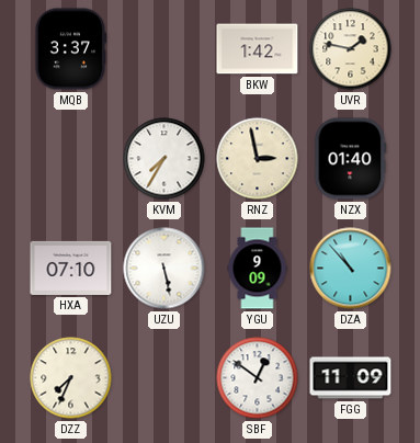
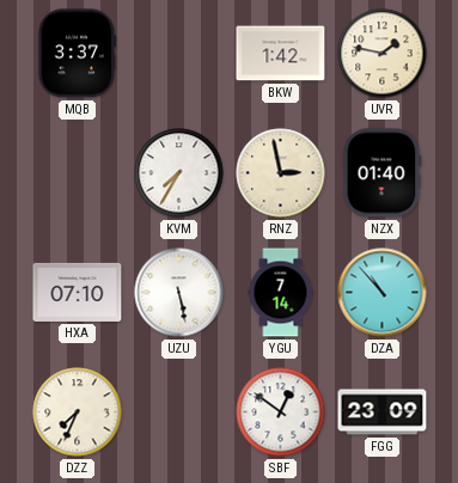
YGU: 9:09 -> 7:14
FGG: 11:09 -> 23:09
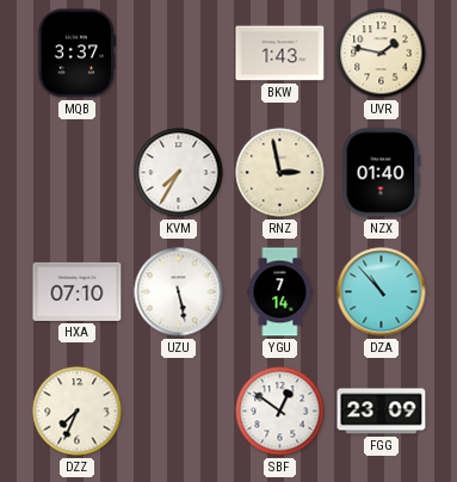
BKW: 1:42 -> 1:43
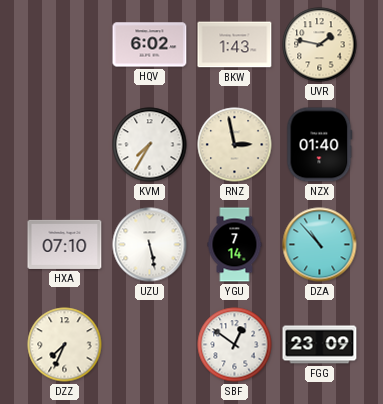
MQB: 3:37 -> none
HQV: none -> 6:02
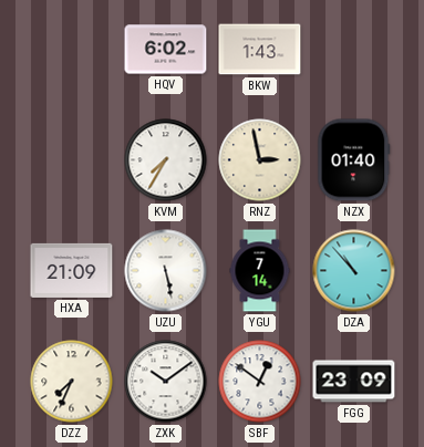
UVR: 1:47 -> none
HXA: 07:10 -> 21:09
ZXK: none -> 10:09
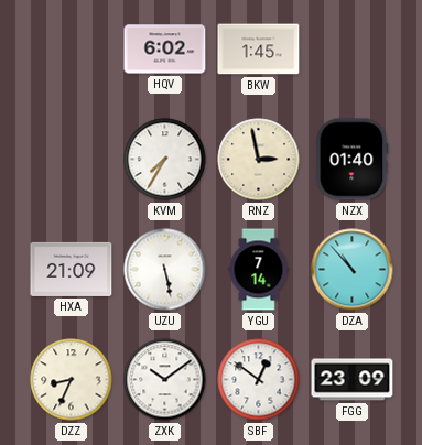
BKW: 1:43 -> 1:45
DZZ: 7:34 -> 8:34
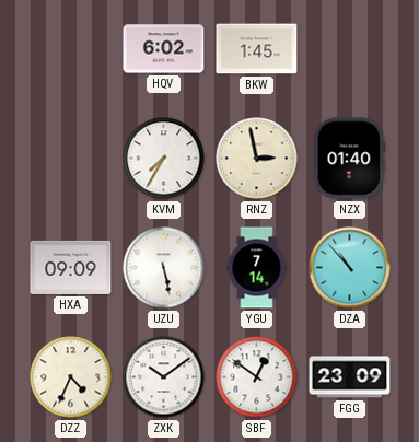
HXA: 21:09 -> 09:09
DZZ: 8:34 -> 4:34
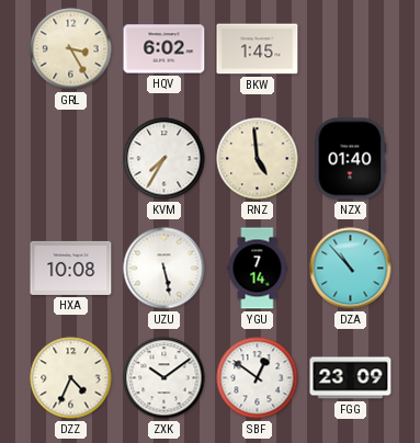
GRL: none -> 3:25
RNZ: 2:58 -> 4:59
HXA: 09:09 -> 10:08
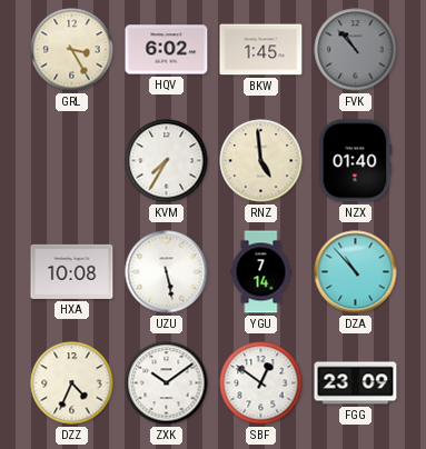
FVK: none -> 10:53
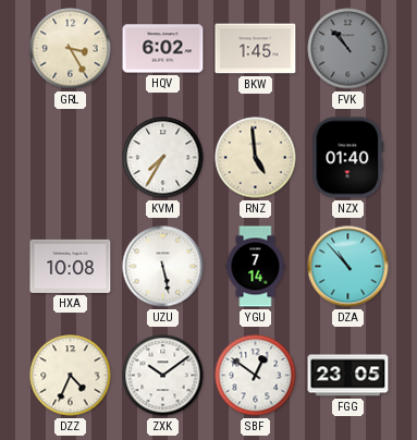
FGG: 23:09 -> 23:05
